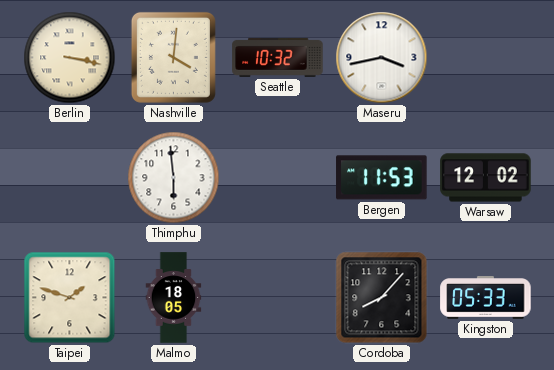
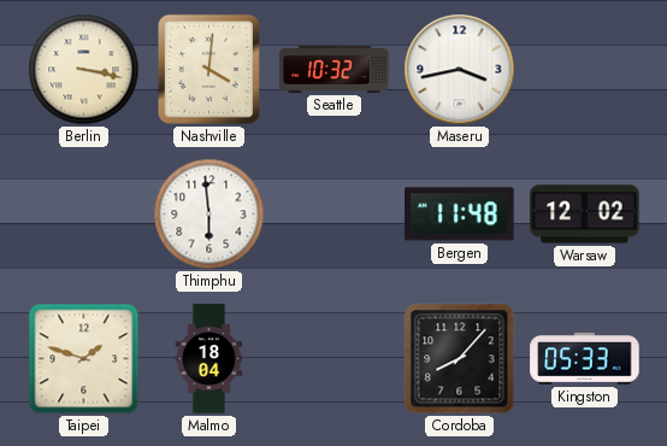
Bergen: 11:53 -> 11:48
Malmo: 18:05 -> 18:04
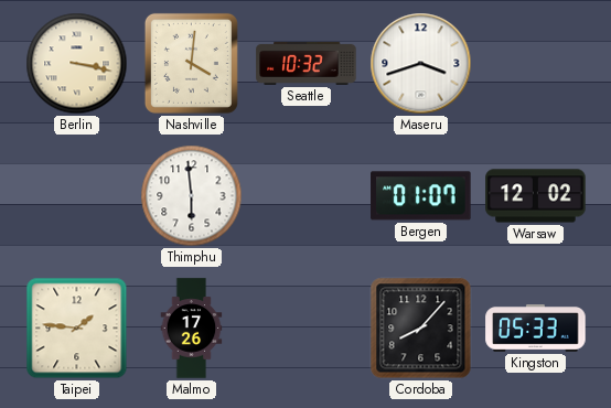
Maseru: 3:43 -> 3:42
Bergen: 11:48 -> 01:07
Taipei: 1:48 -> 1:46
Malmo: 18:04 -> 17:26
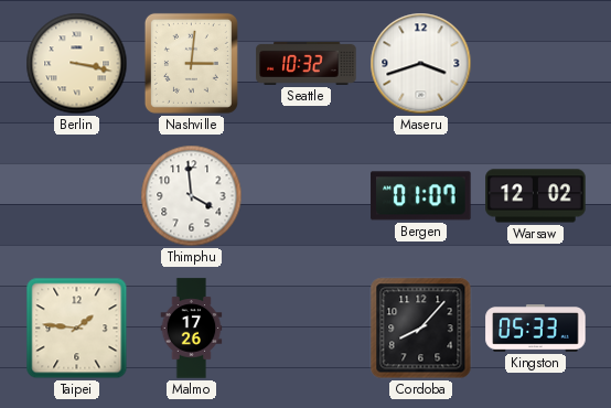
Nashville: 4:01 -> 3:01
Thimphu: 5:59 -> 3:59
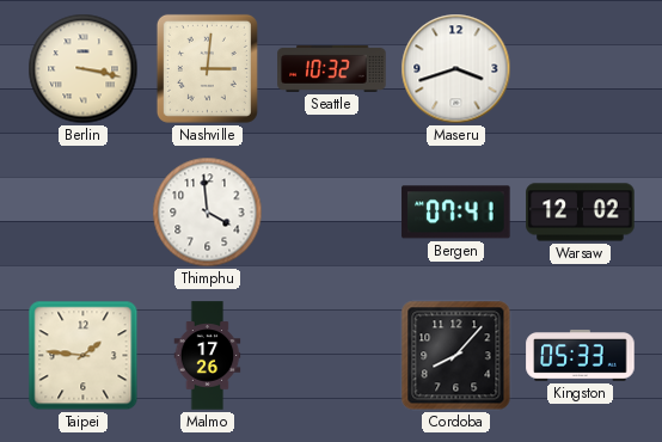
Bergen: 01:07 -> 07:41
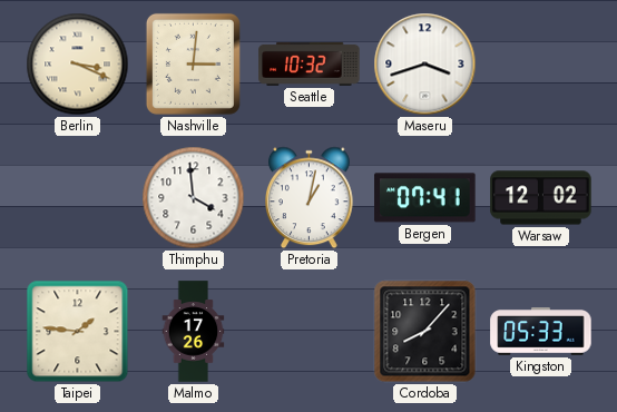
Berlin: 3:17 -> 3:19
Pretoria: none -> 1:02
